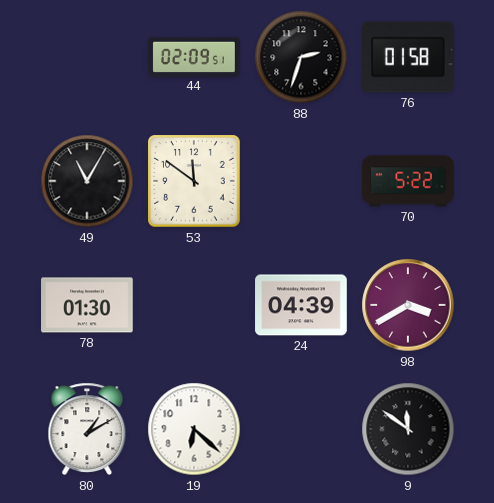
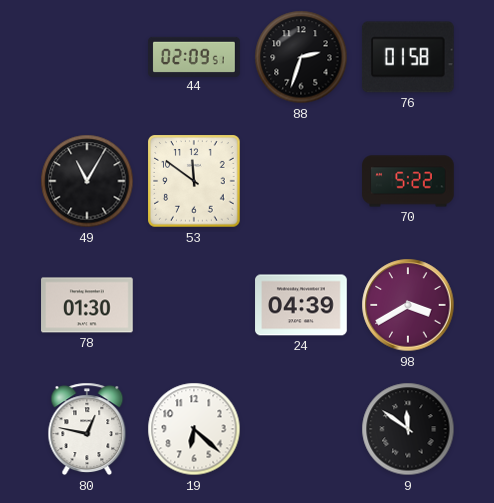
80: 1:10 -> 12:47
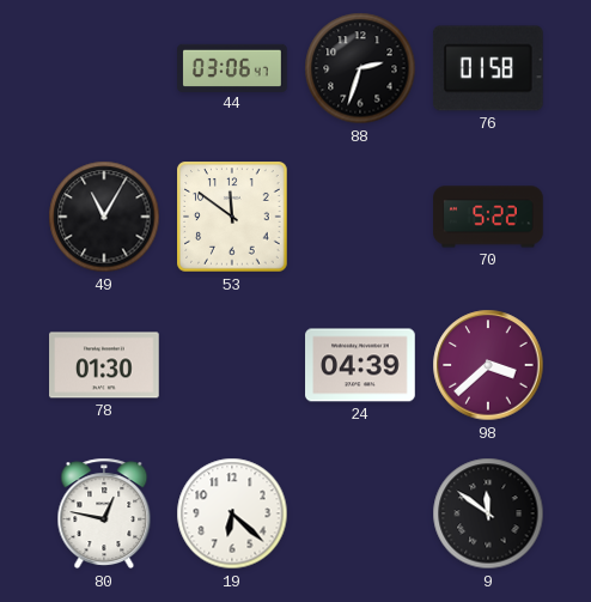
44: 02:09 -> 03:06
98: 3:40 -> 3:38
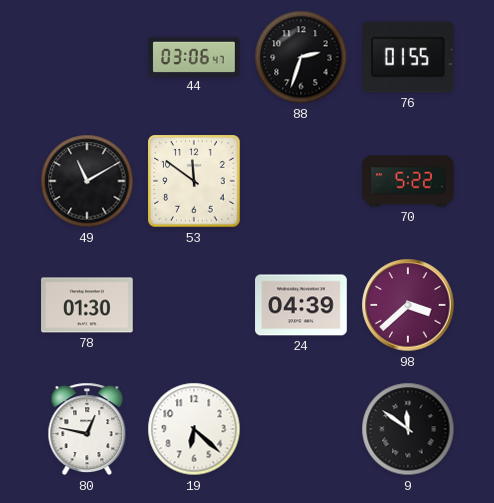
76: 01:58 -> 01:55
49: 11:05 -> 11:10
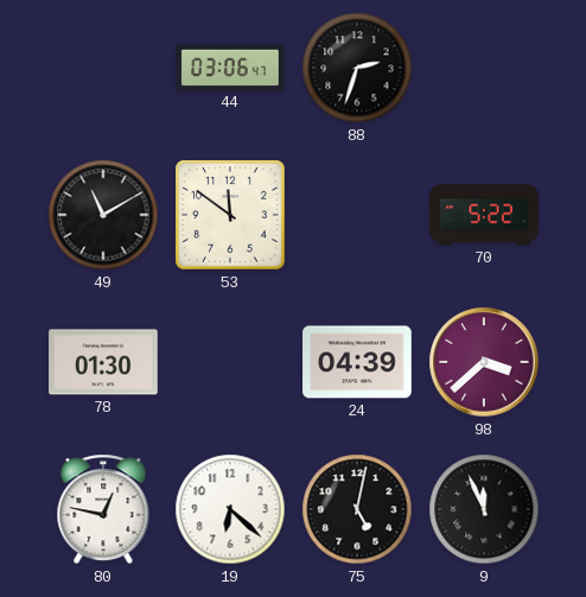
76: 01:55 -> none
75: none -> 5:02
9: 11:51 -> 11:56
